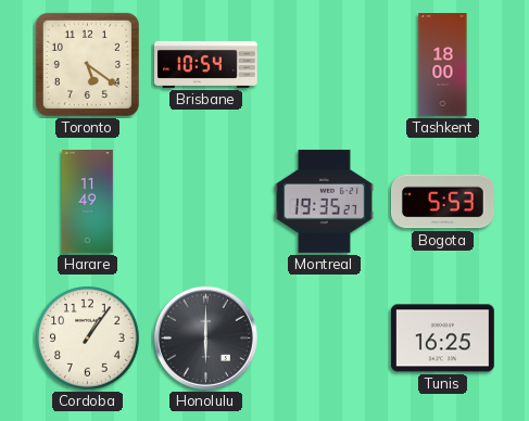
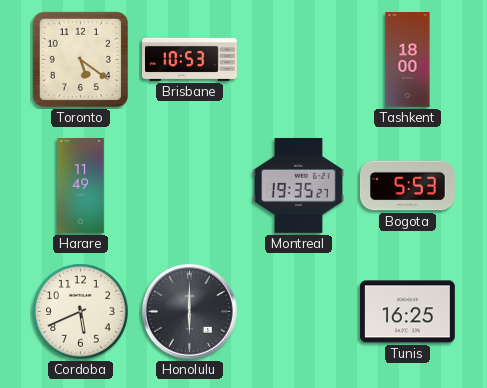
Brisbane: 10:54 -> 10:53
Cordoba: 1:06 -> 5:41
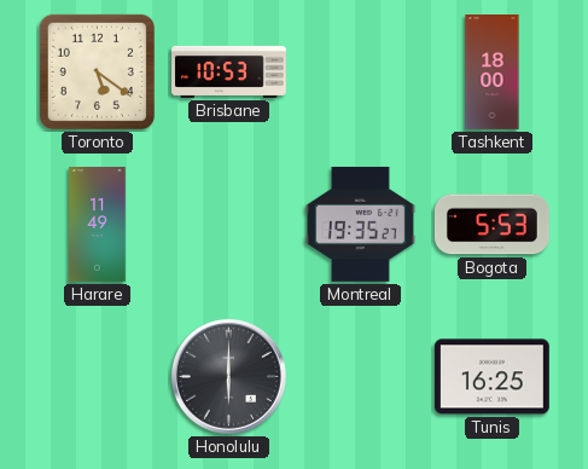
Cordoba: 5:41 -> none
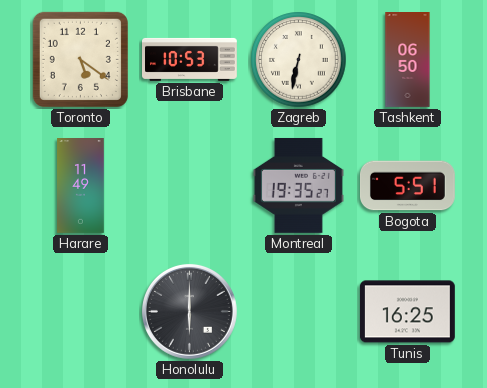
Zagreb: none -> 6:32
Tashkent: 18:00 -> 06:50
Bogota: 5:53 -> 5:51
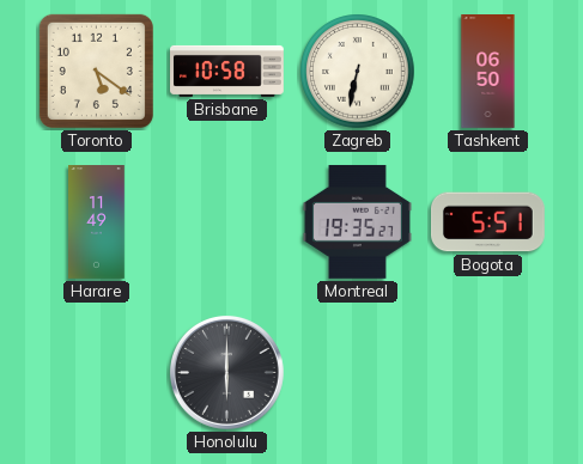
Brisbane: 10:53 -> 10:58
Tunis: 16:25 -> none
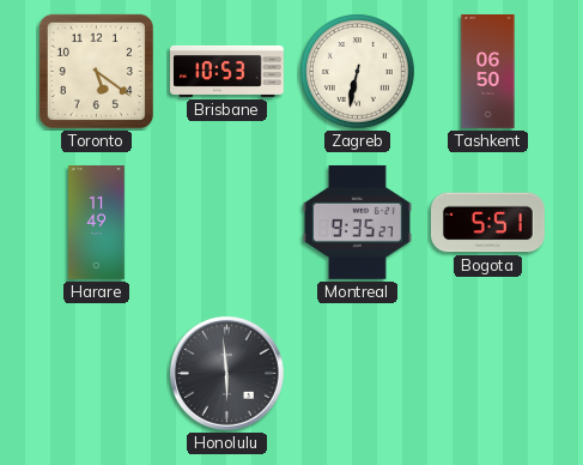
Brisbane: 10:58 -> 10:53
Montreal: 19:35 -> 9:35
Honolulu: 6:00 -> 5:59
